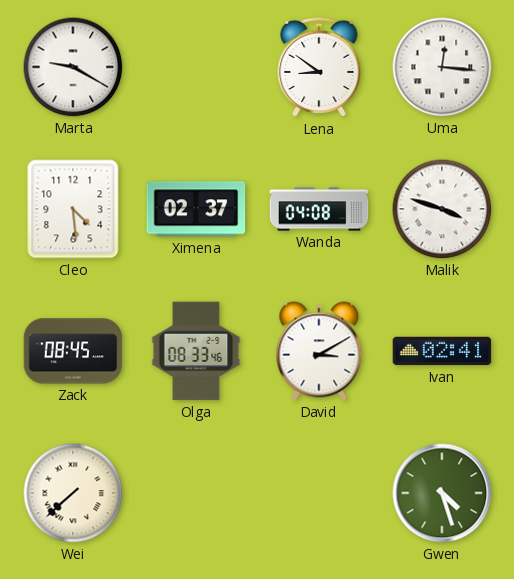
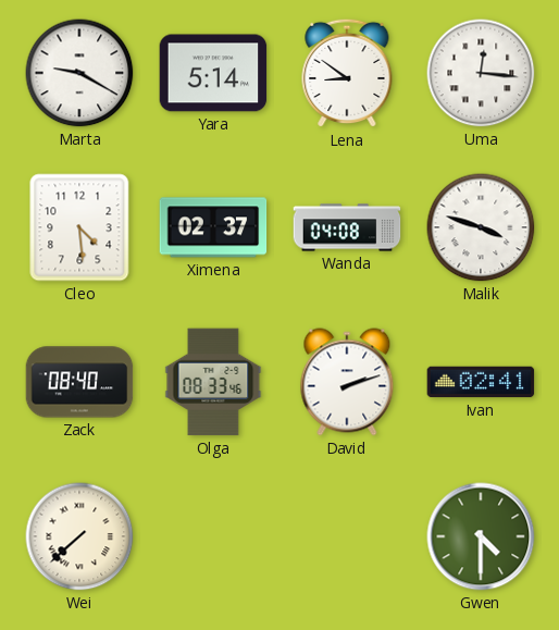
Yara: none -> 5:14
Zack: 08:45 -> 08:40
David: 3:10 -> 2:12
Gwen: 4:27 -> 4:30
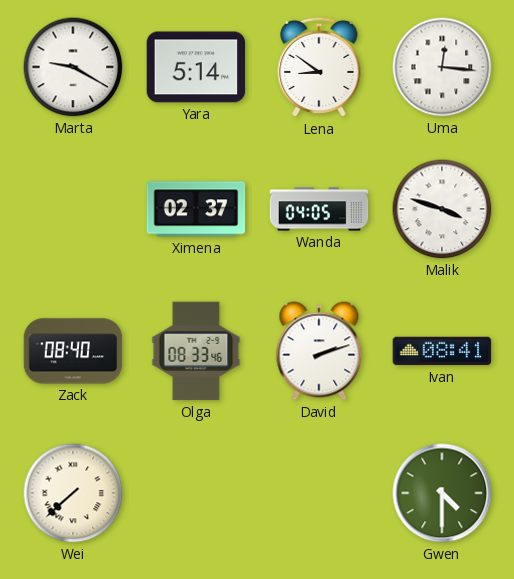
Cleo: 4:29 -> none
Wanda: 04:08 -> 04:05
Ivan: 02:41 -> 08:41
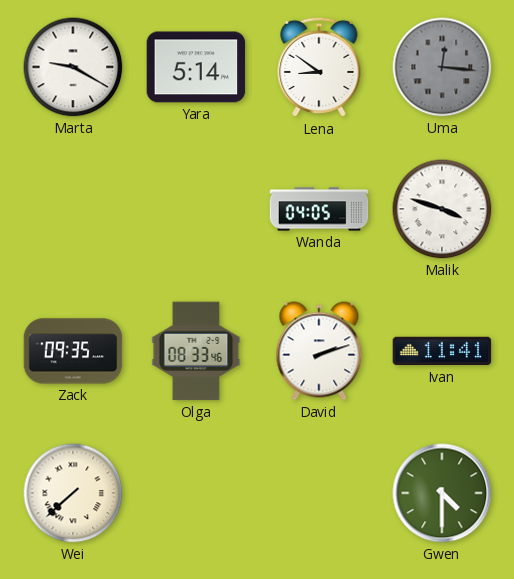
Uma dial: white -> grey
Ximena: 02:37 -> none
Zack: 08:40 -> 09:35
Ivan: 08:41 -> 11:41
